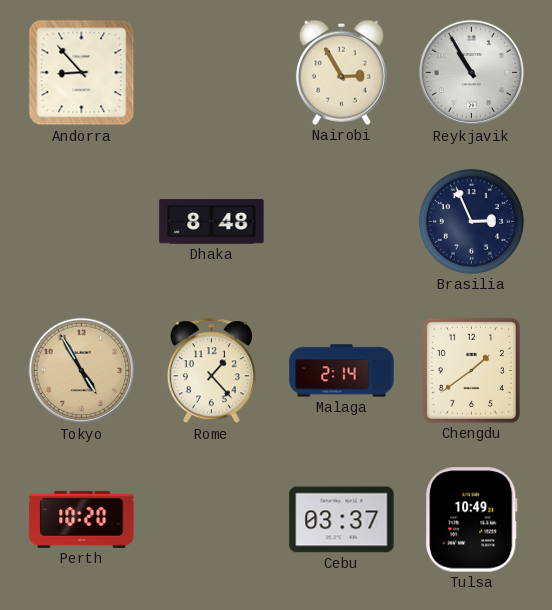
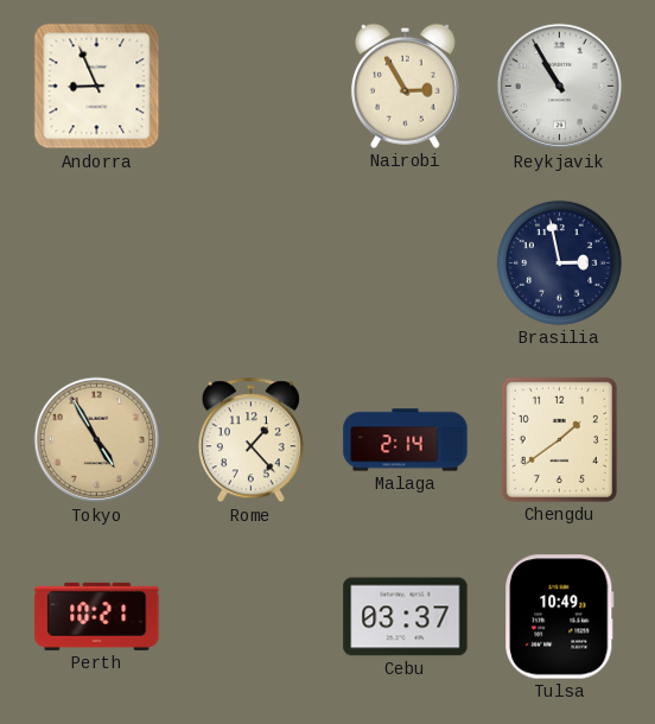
Andorra: 8:53 -> 8:56
Dhaka: 8:48 -> none
Brasilia: 2:56 -> 2:58
Perth: 10:20 -> 10:21
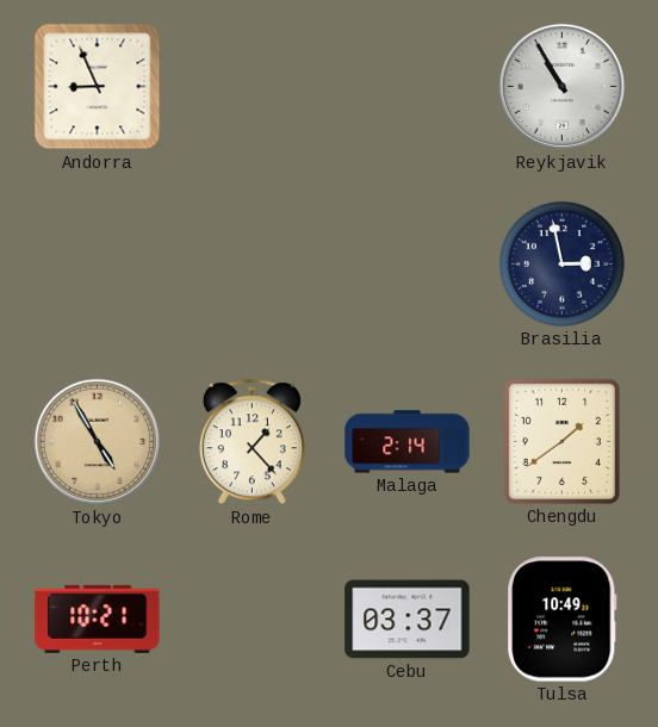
Nairobi: 2:55 -> none
